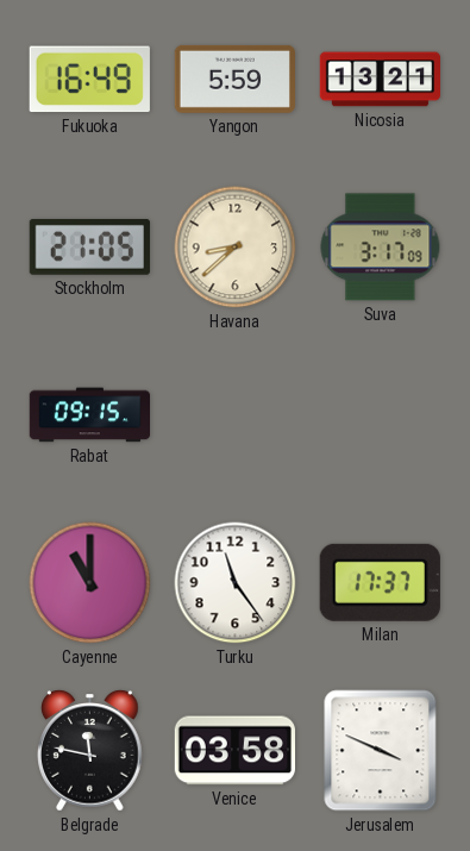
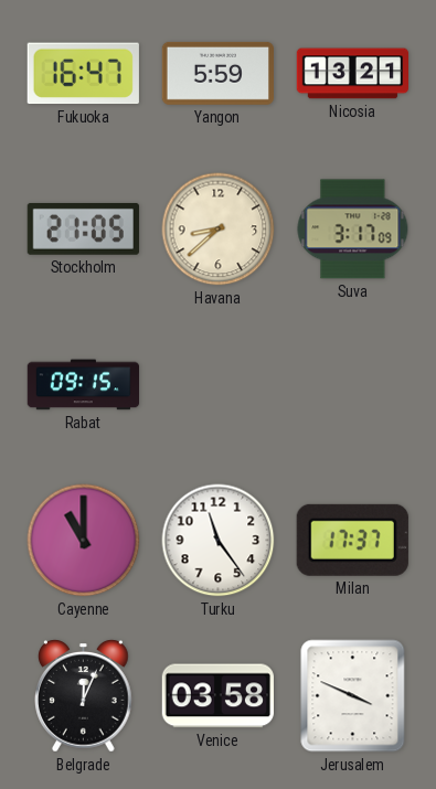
Fukuoka: 16:49 -> 16:47
Belgrade: 11:47 -> 12:04
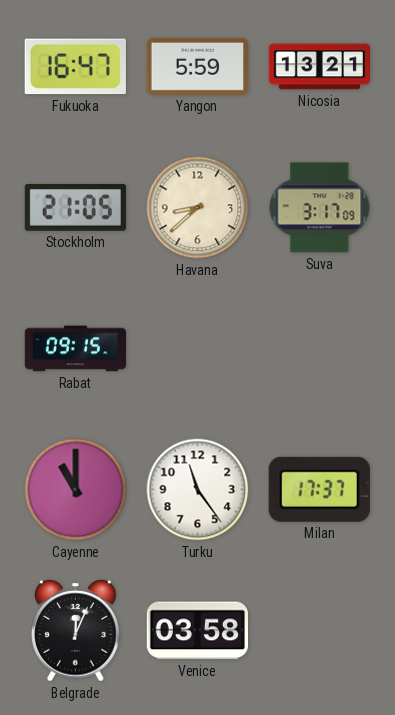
Jerusalem: 3:49 -> none
